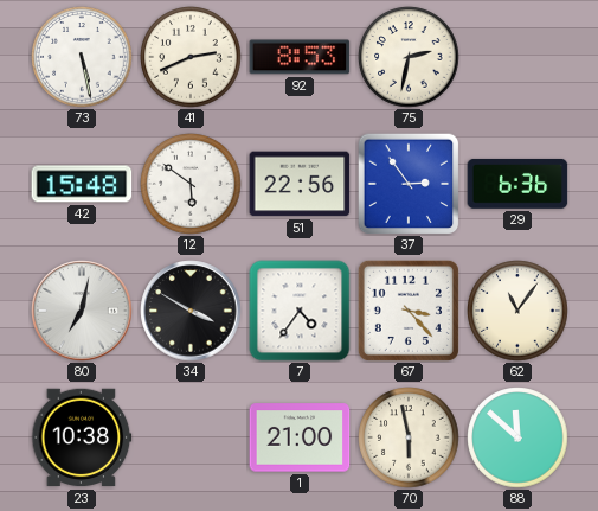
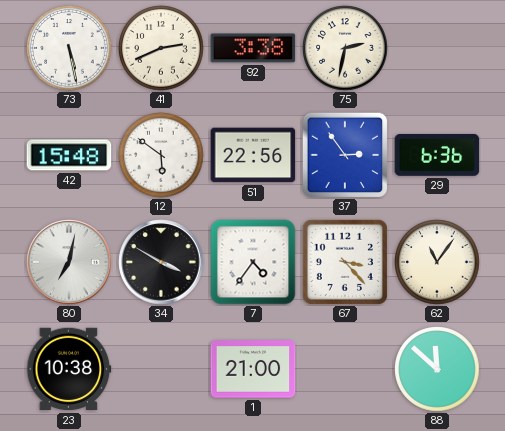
92: 8:53 -> 3:38
70: 5:58 -> none
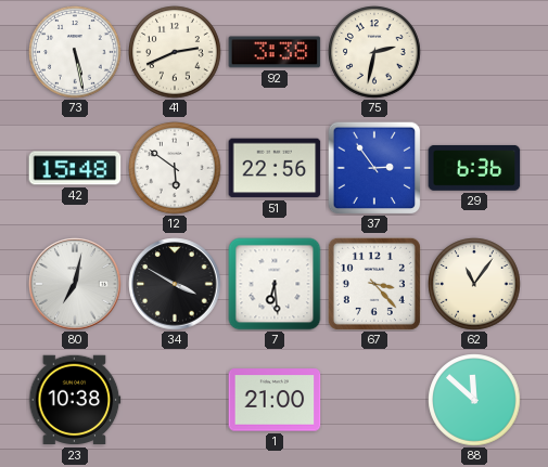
7: 4:36 -> 6:29
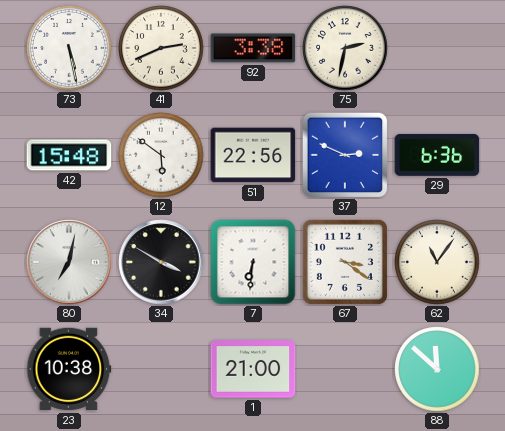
37: 2:54 -> 2:49
7: 6:29 -> 6:31
67: 3:23 -> 3:21
